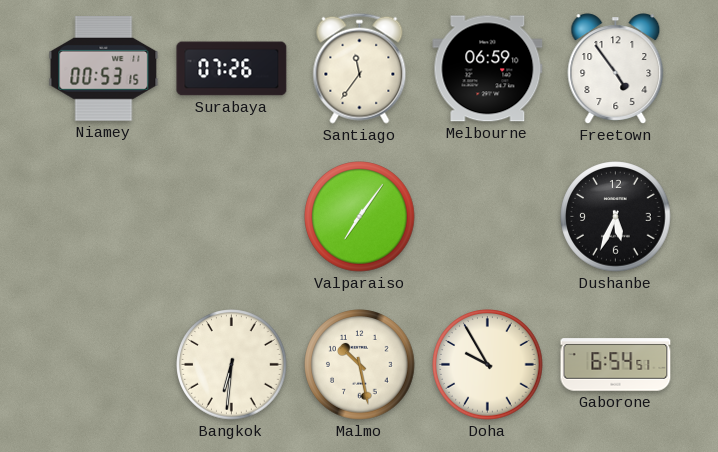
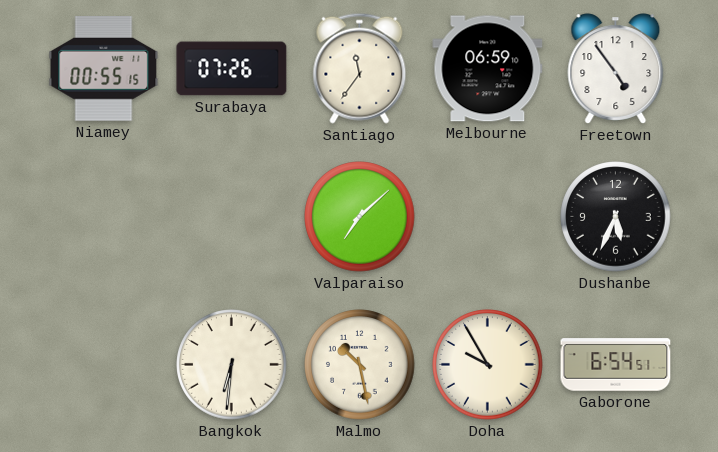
Niamey: 00:53 -> 00:55
Valparaiso: 7:06 -> 7:08
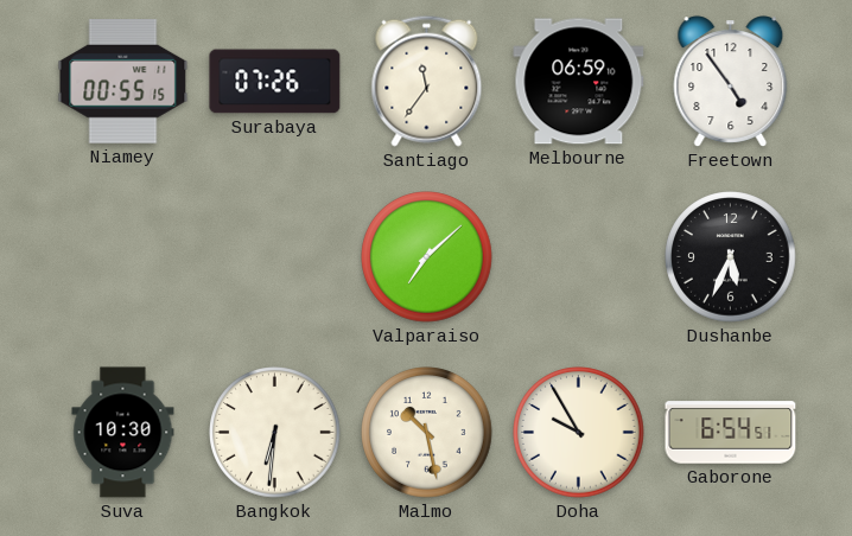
Suva: none -> 10:30
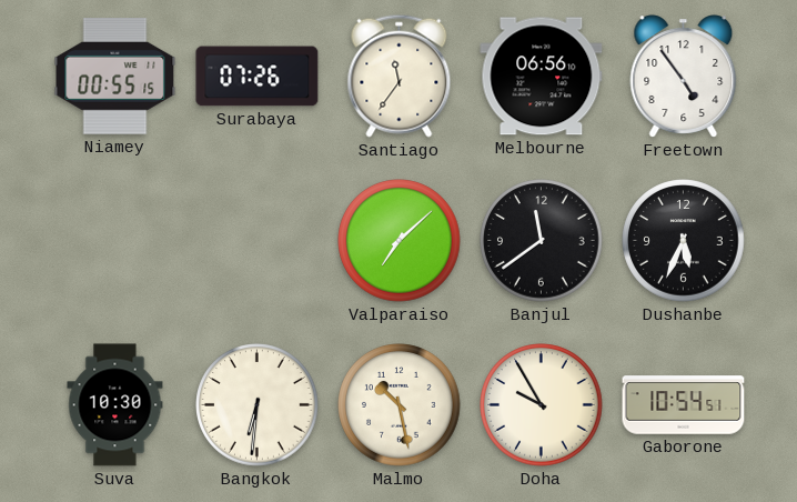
Melbourne: 06:59 -> 06:56
Banjul: none -> 11:39
Gaborone: 6:54 -> 10:54
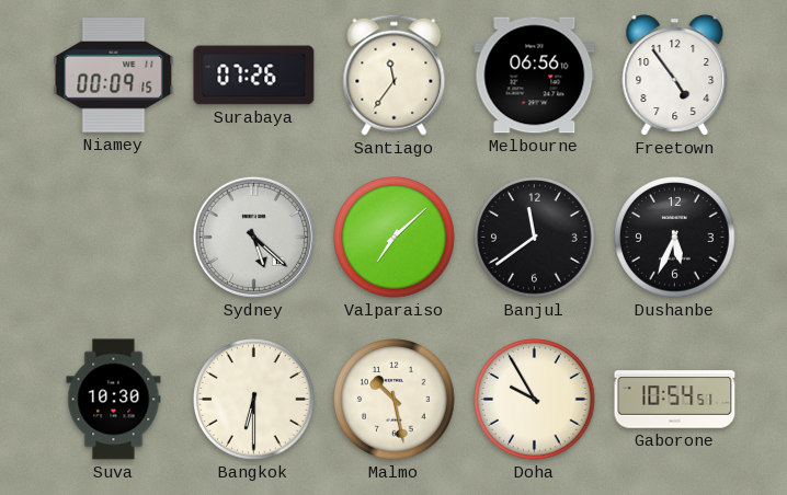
Niamey: 00:55 -> 00:09
Sydney: none -> 5:22
Bangkok: 6:31 -> 6:30
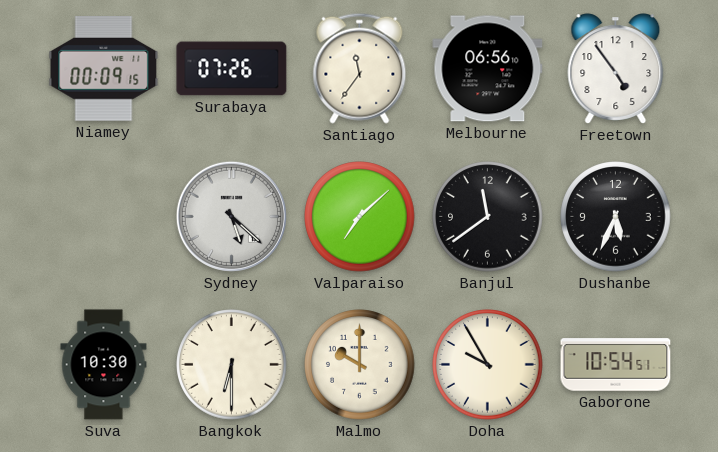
Malmo: 10:28 -> 10:00
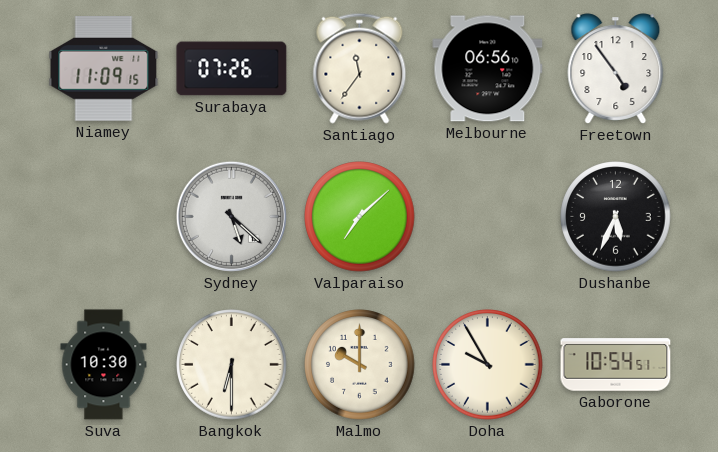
Niamey: 00:09 -> 11:09
Banjul: 11:39 -> none
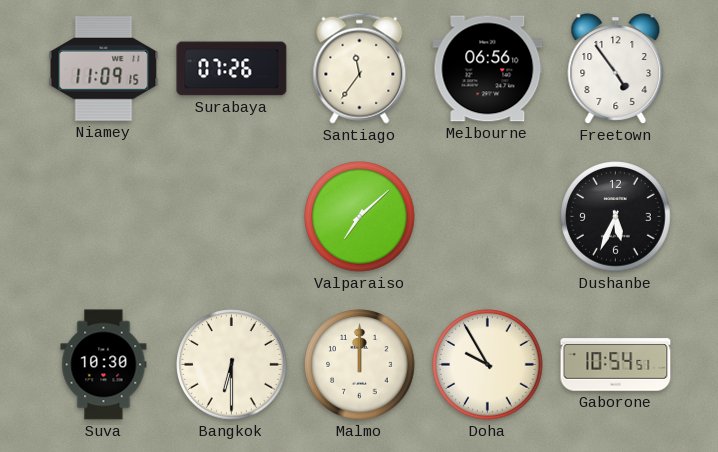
Sydney: 5:22 -> none
Malmo: 10:00 -> 12:00
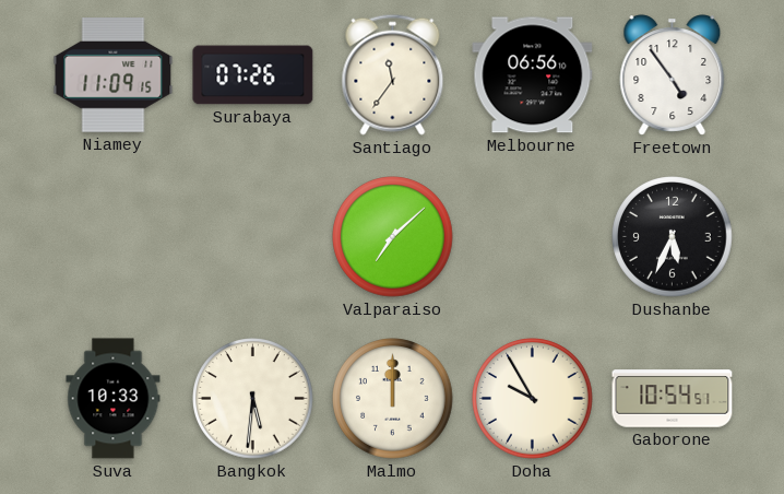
Suva: 10:30 -> 10:33
Bangkok: 6:30 -> 5:31
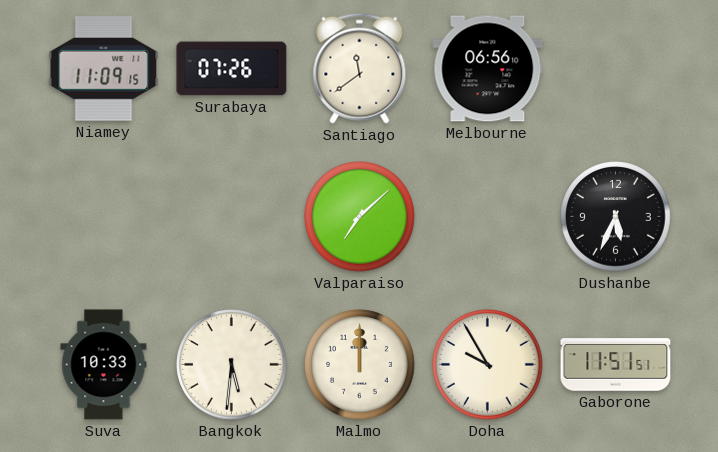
Santiago: 11:36 -> 11:39
Freetown: 4:54 -> none
Gaborone: 10:54 -> 11:51
